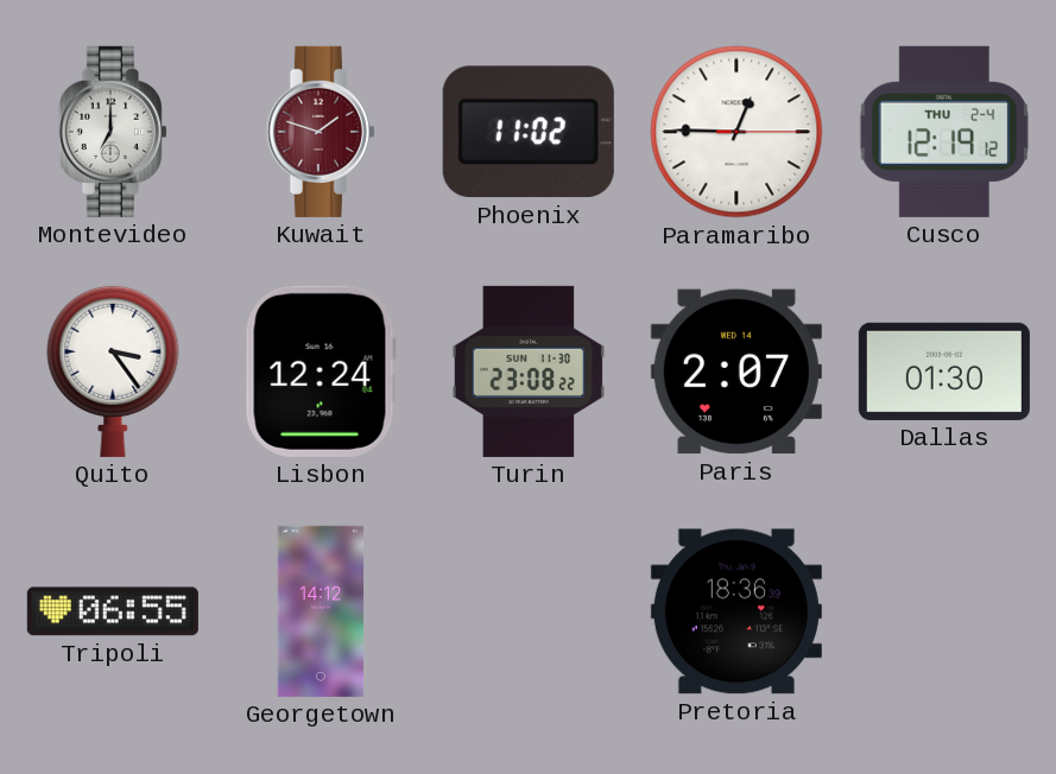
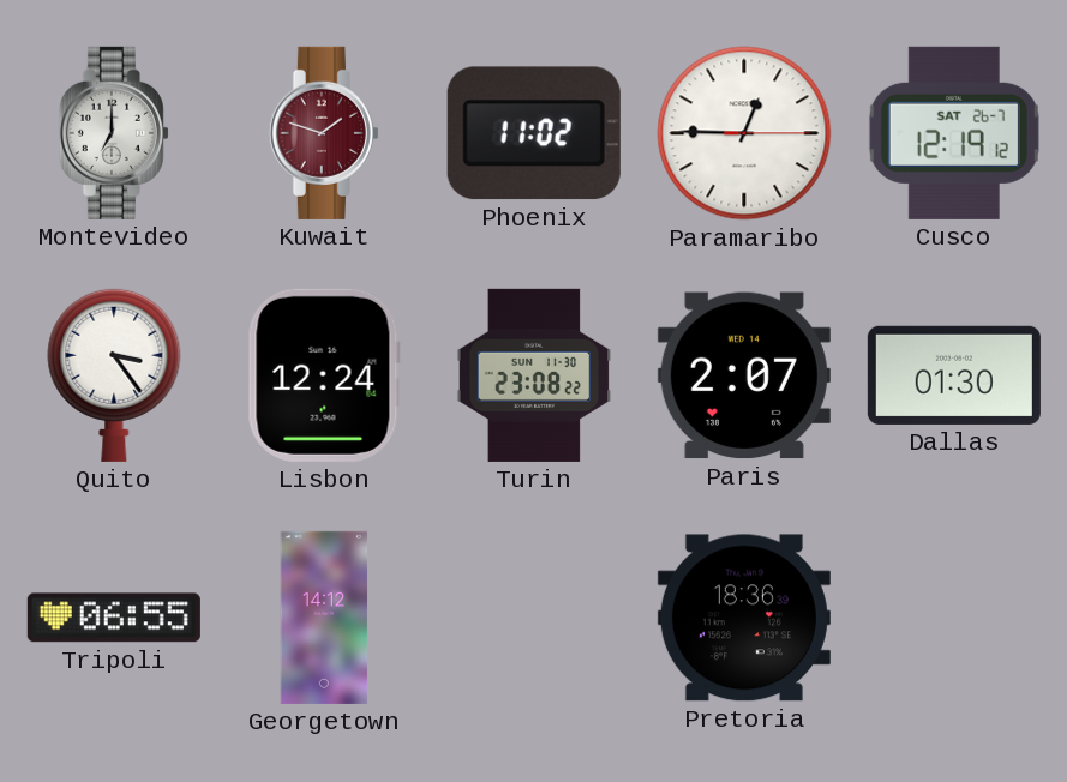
Cusco date: THU 2-4 -> SAT 26-7
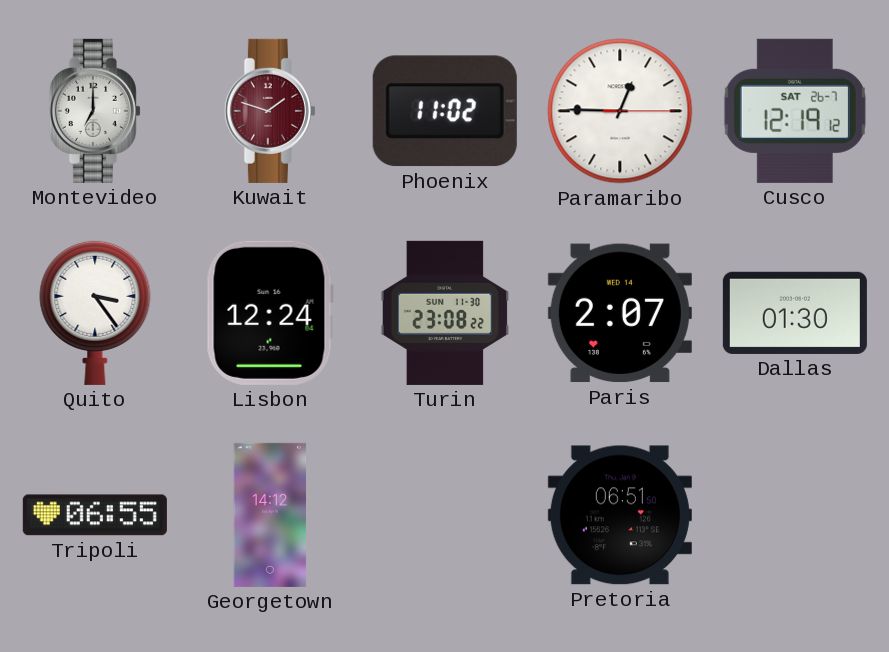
Pretoria: 18:36 -> 06:51
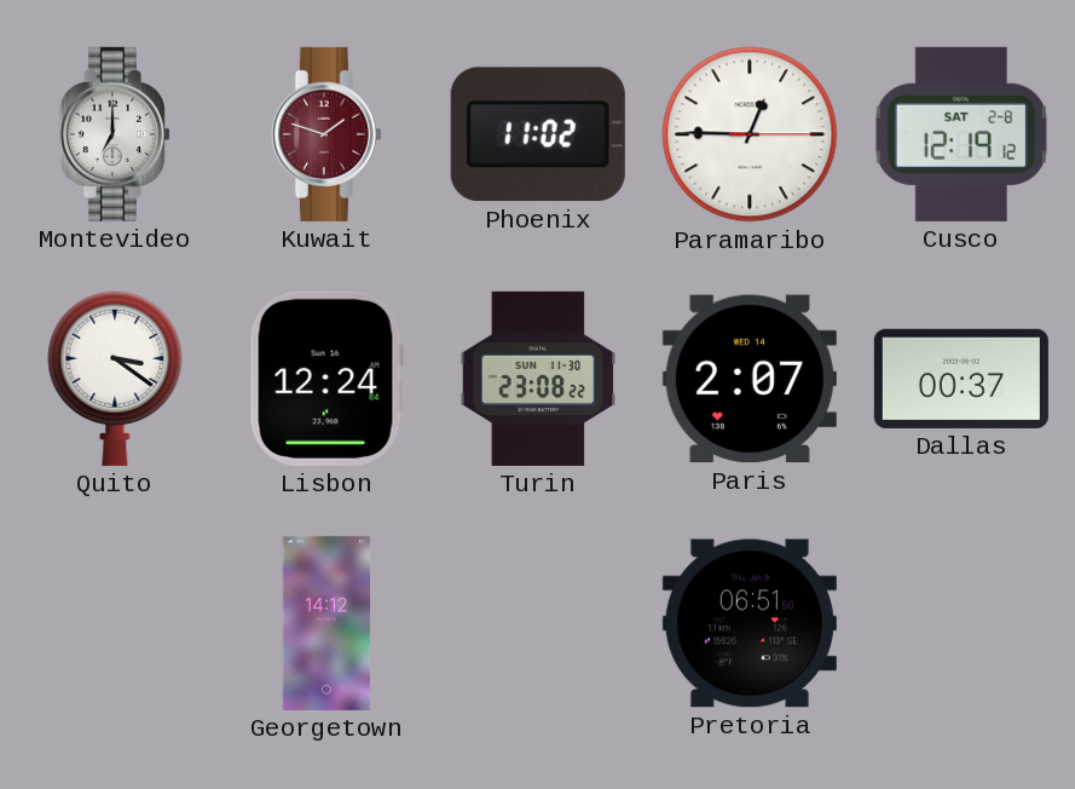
Cusco date: SAT 26-7 -> SAT 2-8
Quito: 3:24 -> 3:21
Dallas: 01:30 -> 00:37
Tripoli: 06:55 -> none
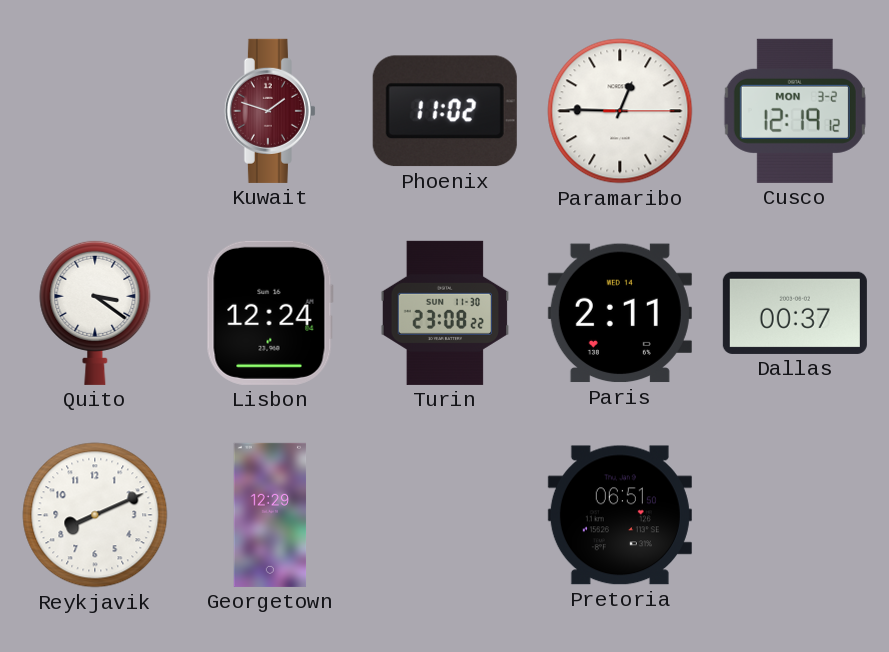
Montevideo: 7:00 -> none
Cusco date: SAT 2-8 -> MON 3-2
Paris: 2:07 -> 2:11
Reykjavik: none -> 8:11
Georgetown: 14:12 -> 12:29
